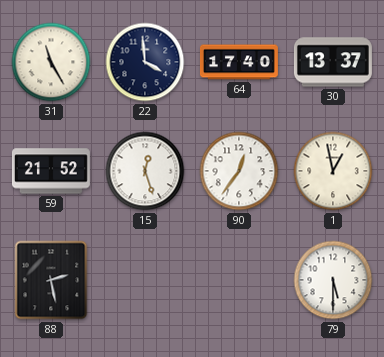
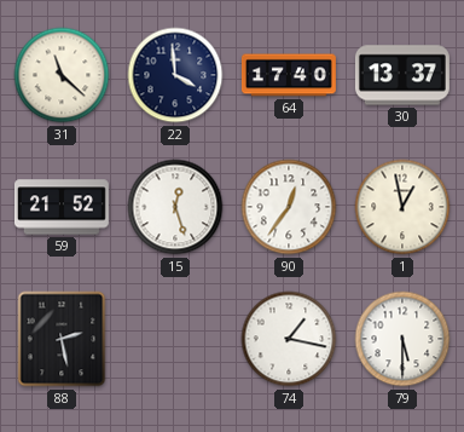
31: 11:25 -> 11:22
74: none -> 1:17
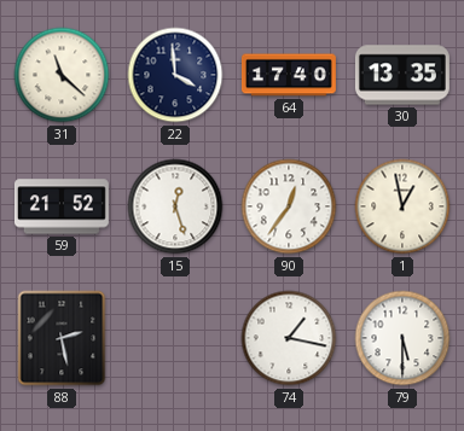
30: 13:37 -> 13:35
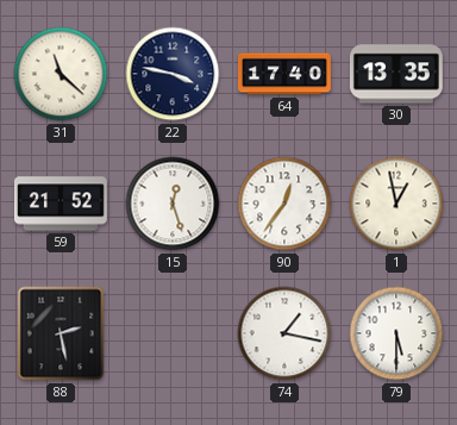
22: 3:59 -> 3:47
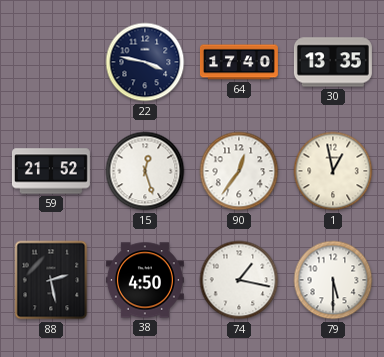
31: 11:22 -> none
38: none -> 4:50
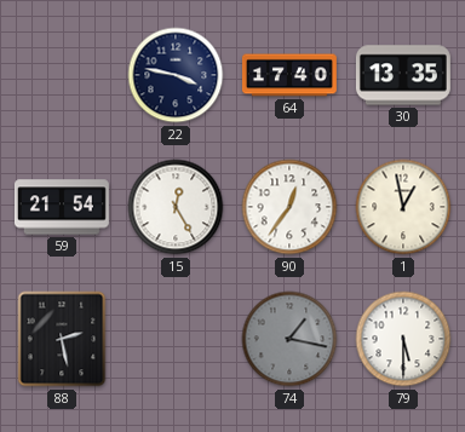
59: 21:52 -> 21:54
15: 12:27 -> 12:25
38: 4:50 -> none
74 dial: white -> grey
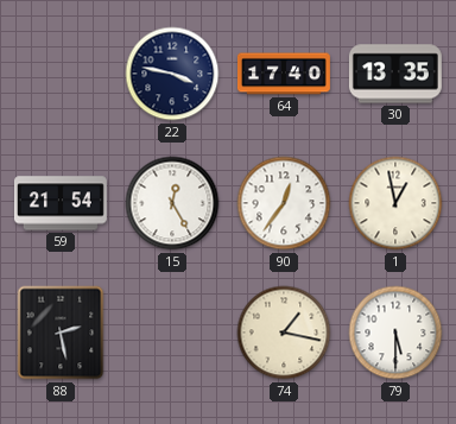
74 dial: grey -> cream
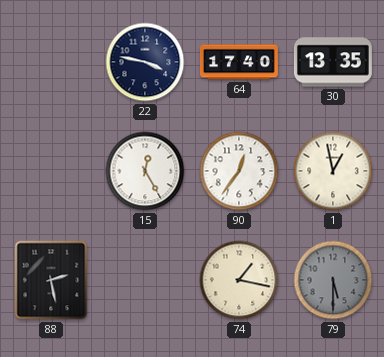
59: 21:54 -> none
79 dial: white -> grey
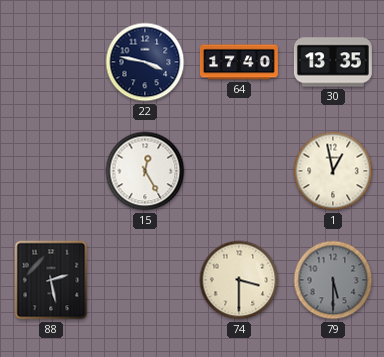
90: 12:36 -> none
74: 1:17 -> 3:30
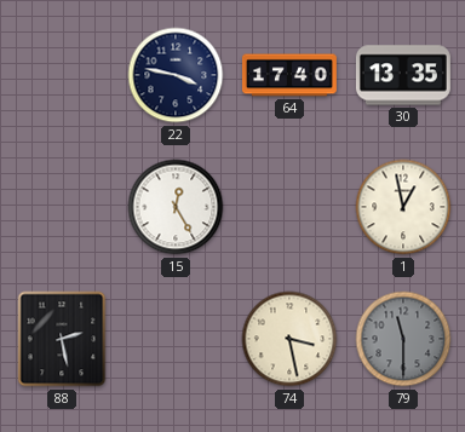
74: 3:30 -> 3:28
79: 5:30 -> 11:30
